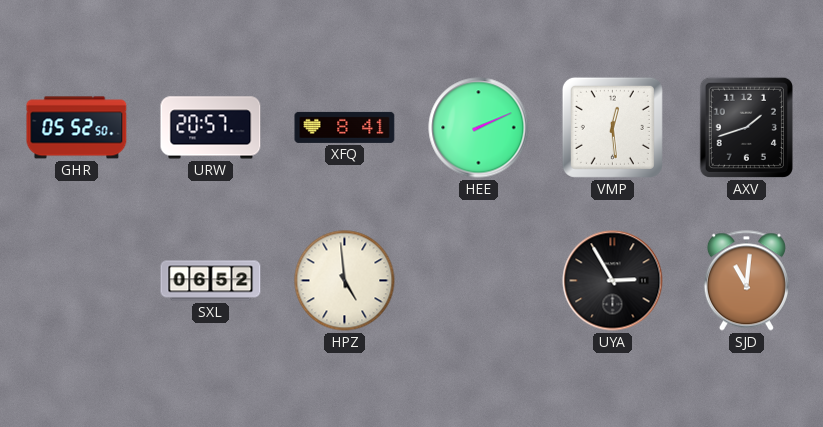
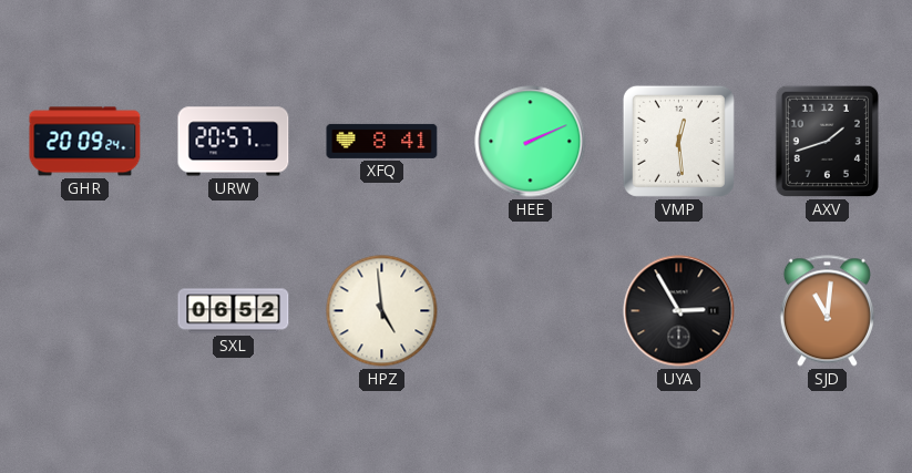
GHR: 05:52 -> 20:09
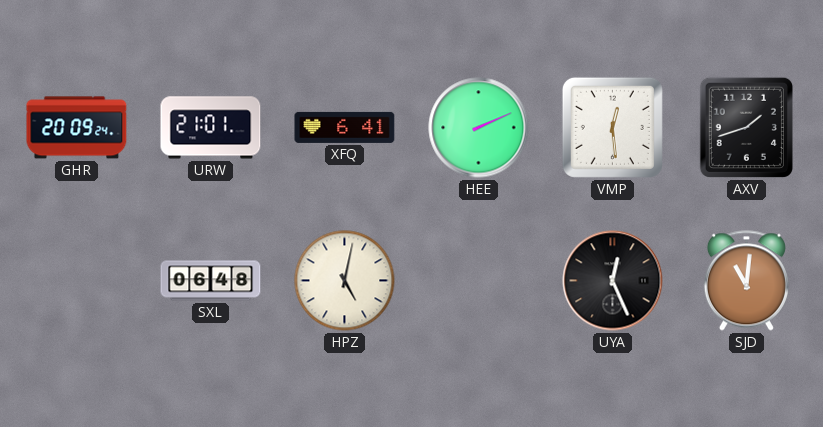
URW: 20:57 -> 21:01
XFQ: 8:41 -> 6:41
SXL: 06:52 -> 06:48
HPZ: 4:59 -> 5:02
UYA: 2:55 -> 12:26
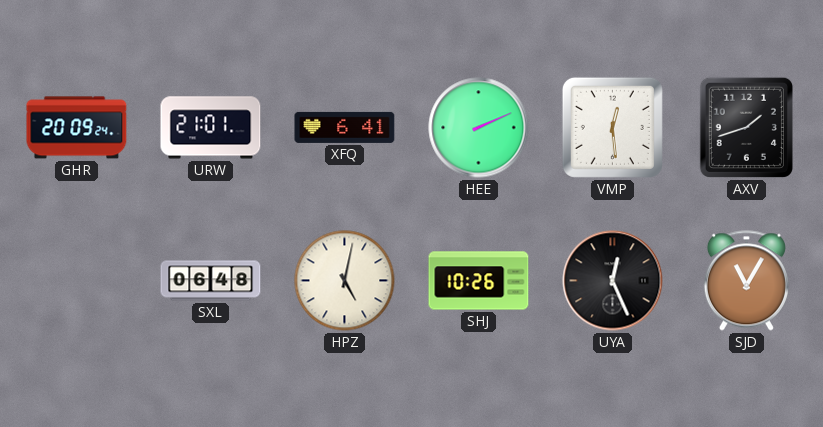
SHJ: none -> 10:26
SJD: 11:01 -> 11:05
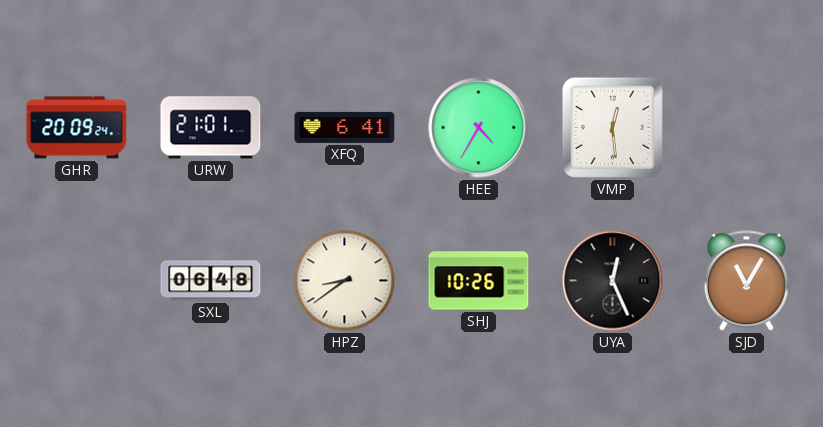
HEE: 2:11 -> 4:35
AXV: 1:42 -> none
HPZ: 5:02 -> 8:39
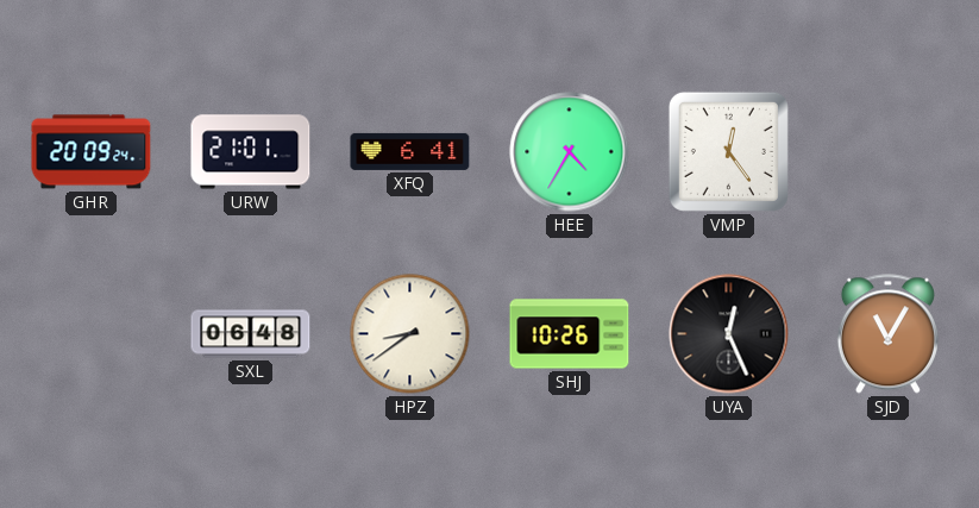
VMP: 12:29 -> 12:24
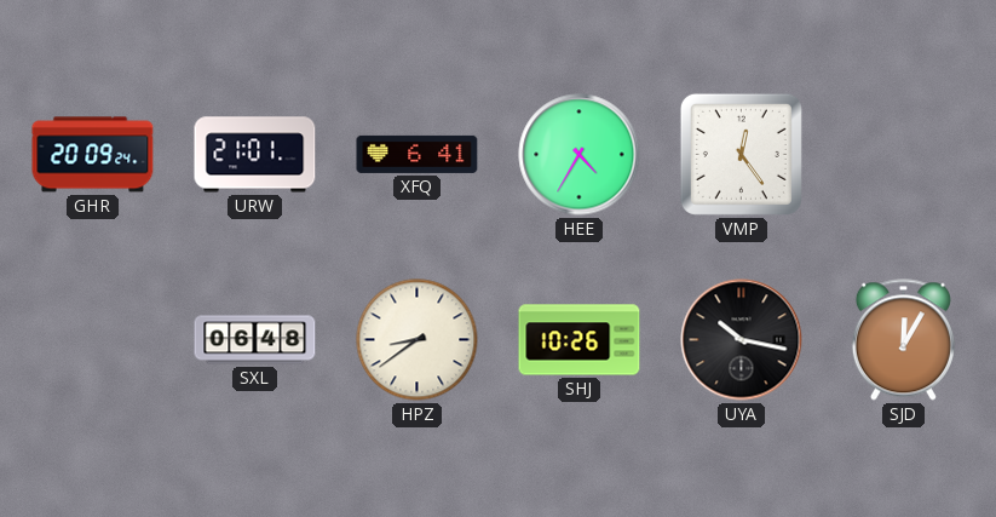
UYA: 12:26 -> 10:17
SJD: 11:05 -> 12:05
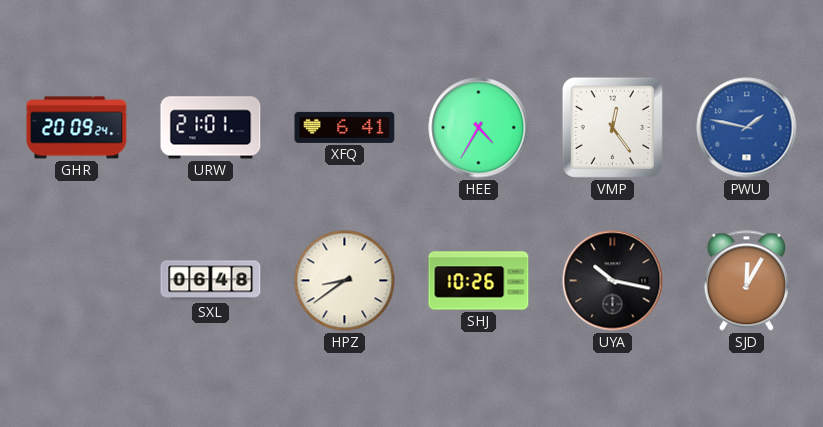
PWU: none -> 1:47
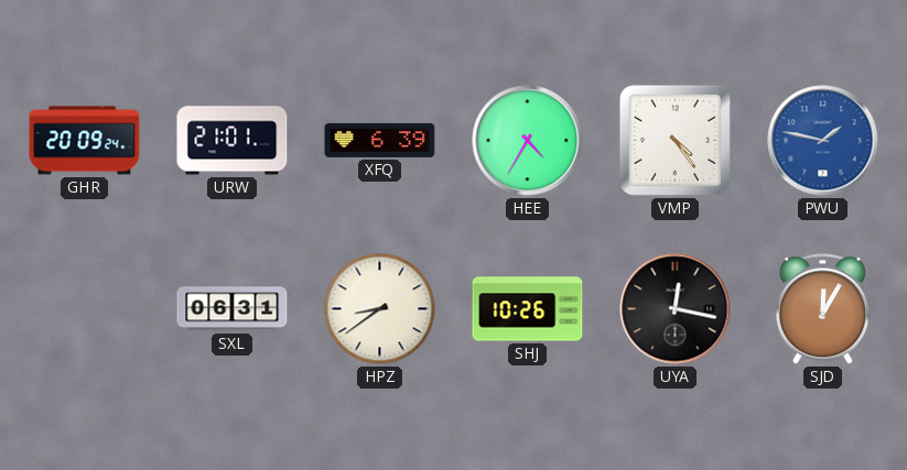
XFQ: 6:41 -> 6:39
VMP: 12:24 -> 4:24
SXL: 06:48 -> 06:31
UYA: 10:17 -> 12:17
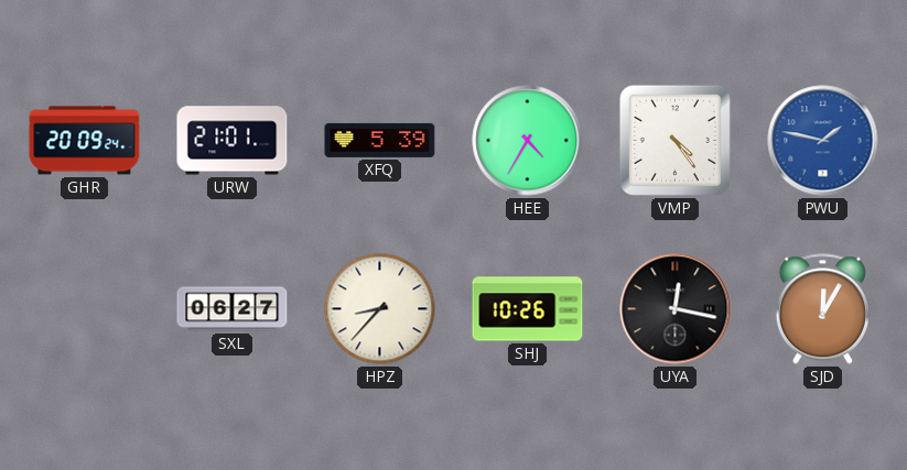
XFQ: 6:39 -> 5:39
SXL: 06:31 -> 06:27
HPZ: 8:39 -> 8:37
